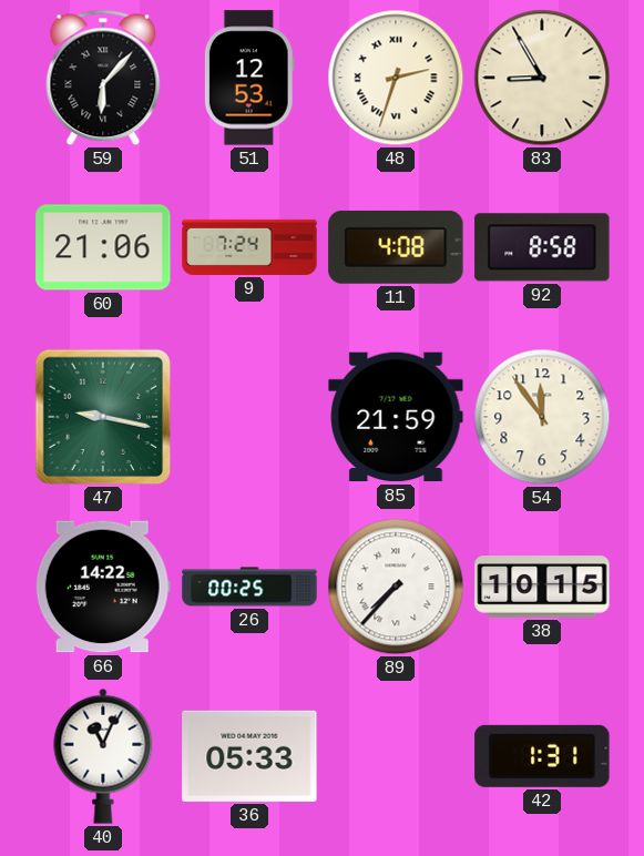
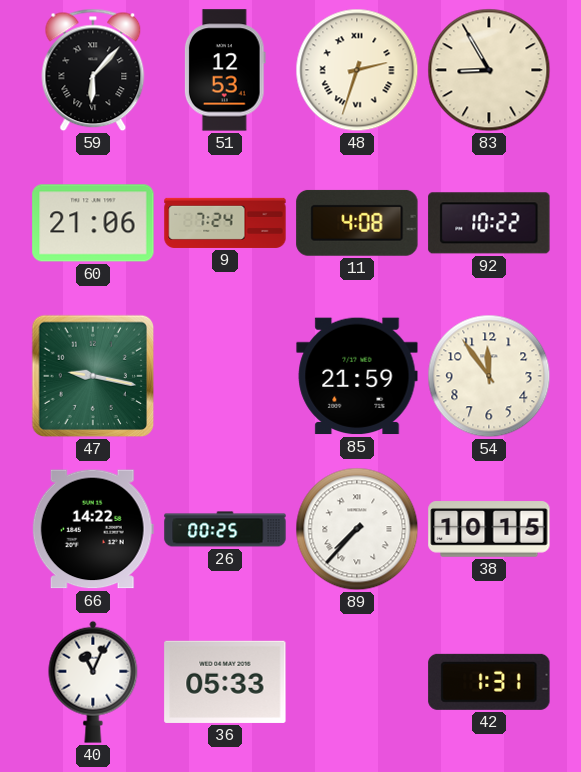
92: 8:58 -> 10:22
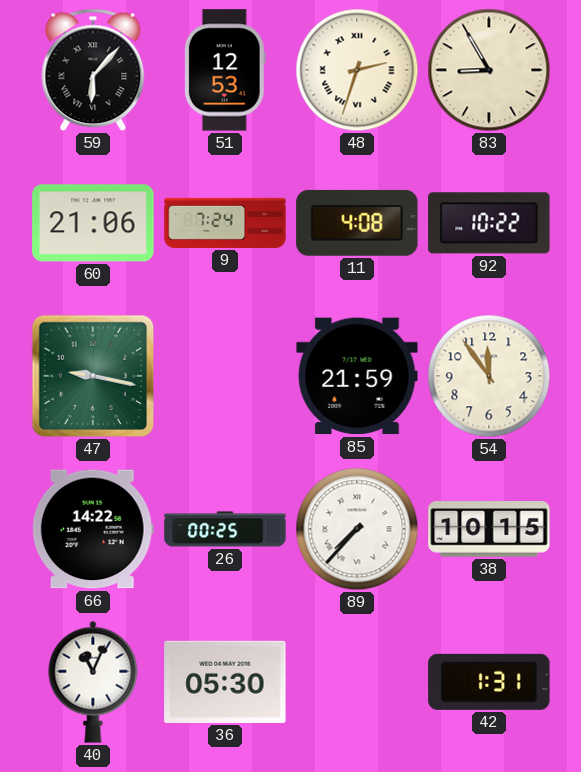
36: 05:33 -> 05:30
